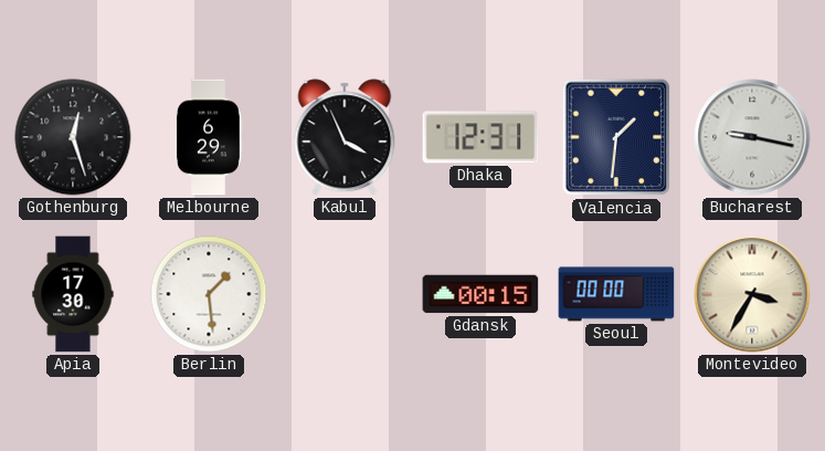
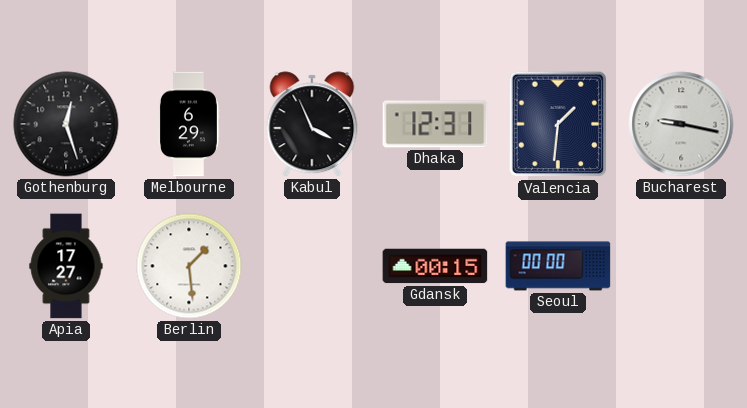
Apia: 17:30 -> 17:27
Montevideo: 3:35 -> none
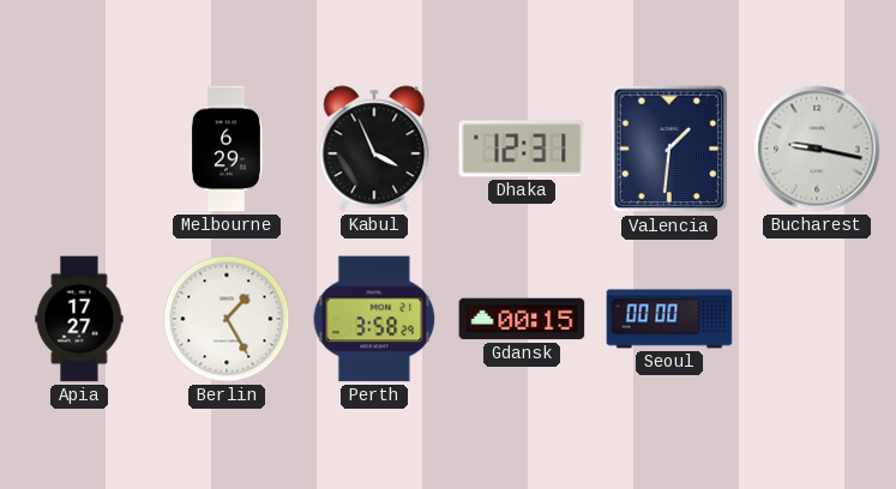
Gothenburg: 12:27 -> none
Berlin: 1:29 -> 1:25
Perth: none -> 3:58
